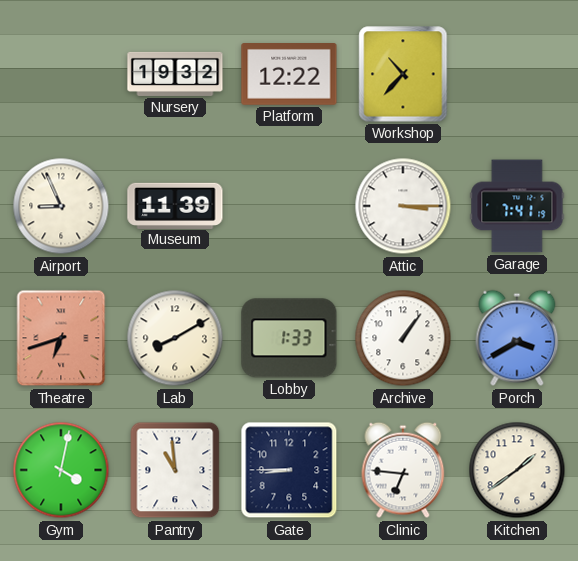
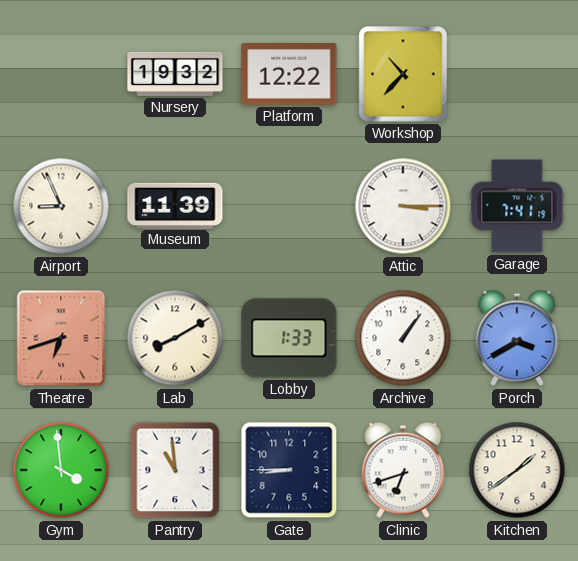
Gym: 4:02 -> 3:59
Clinic: 6:46 -> 6:42
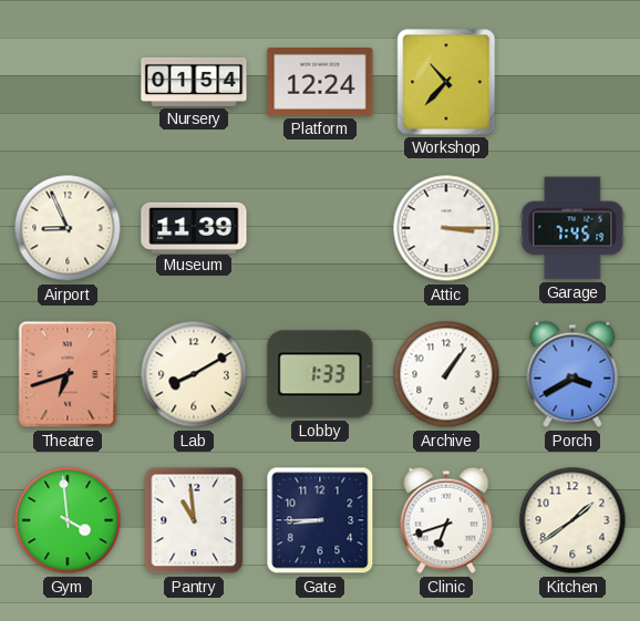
Nursery: 19:32 -> 01:54
Platform: 12:22 -> 12:24
Garage: 7:41 -> 7:45
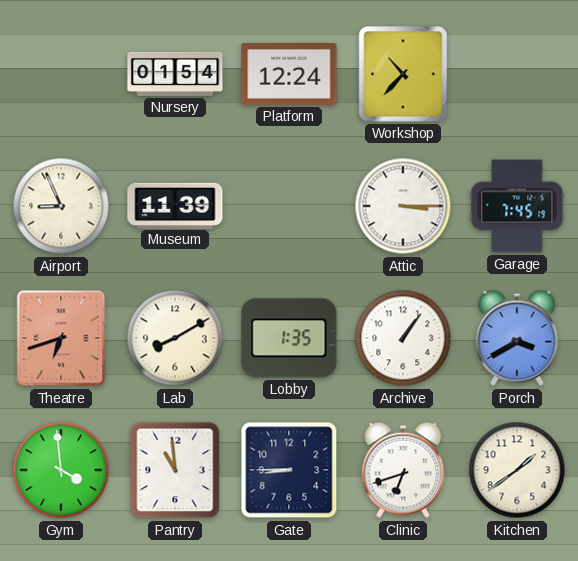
Lobby: 1:33 -> 1:35
